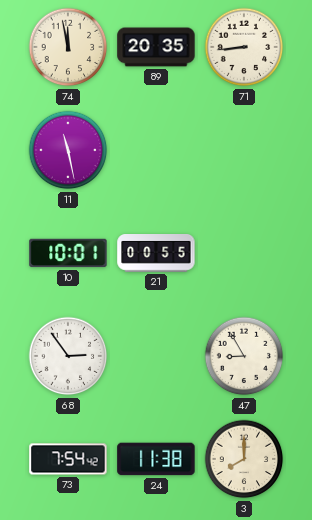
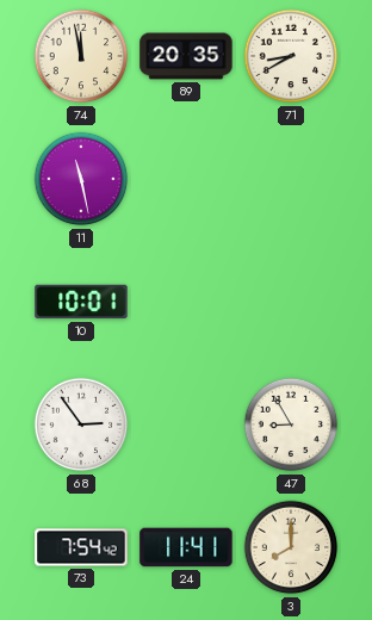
71: 8:44 -> 8:40
21: 00:55 -> none
24: 11:38 -> 11:41
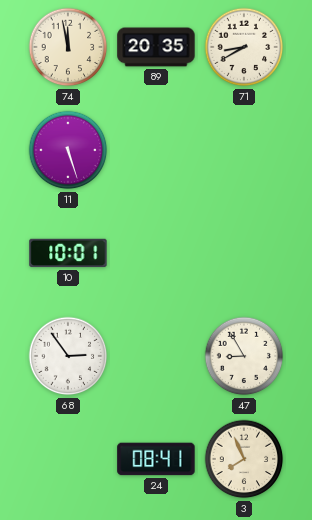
11: 11:28 -> 5:27
73: 7:54 -> none
24: 11:41 -> 08:41
3: 8:00 -> 7:56
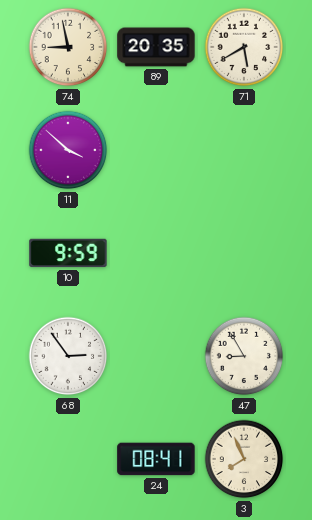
74: 11:58 -> 8:58
71: 8:40 -> 5:40
11: 5:27 -> 3:52
10: 10:01 -> 9:59
